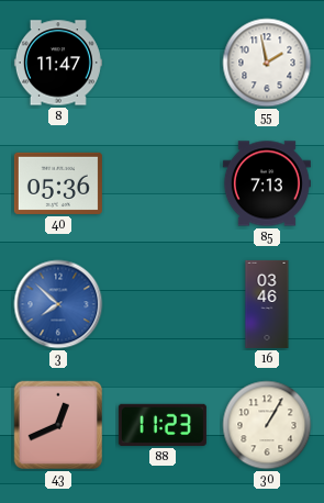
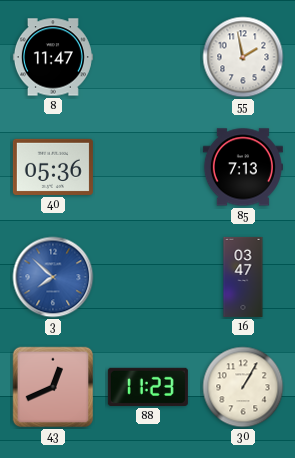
16: 03:46 -> 03:47
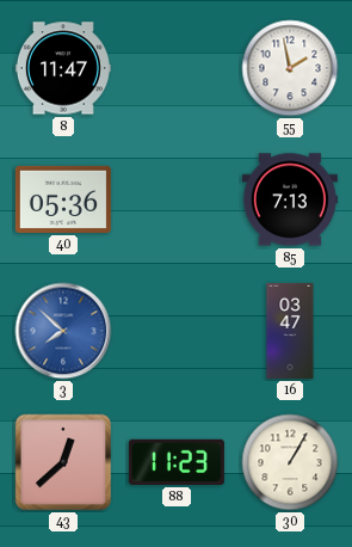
43: 12:41 -> 12:38
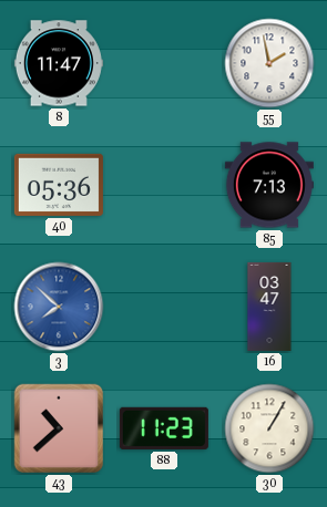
43: 12:38 -> 10:38
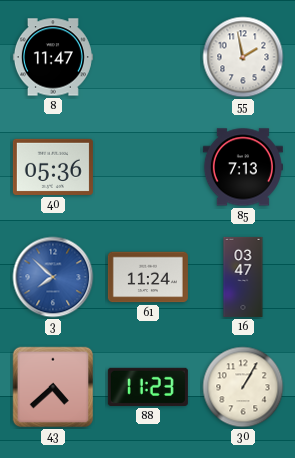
61: none -> 11:24
43: 10:38 -> 4:38
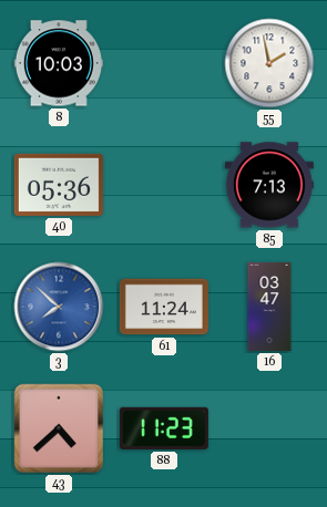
8: 11:47 -> 10:03
30: 1:05 -> none
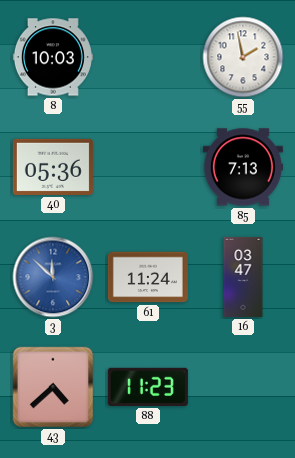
3: 7:52 -> 11:52
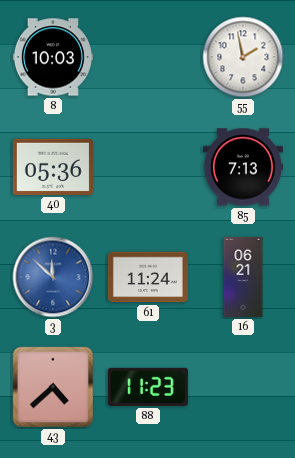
16: 03:47 -> 06:21
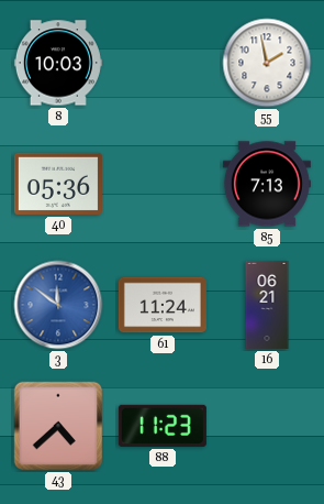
3: 11:52 -> 11:51
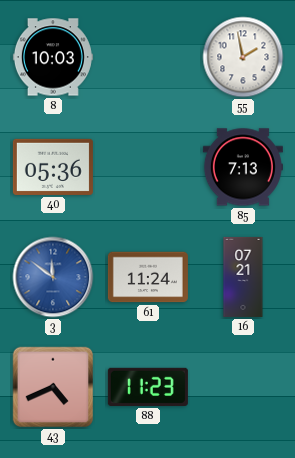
16: 06:21 -> 07:21
43: 4:38 -> 4:41
